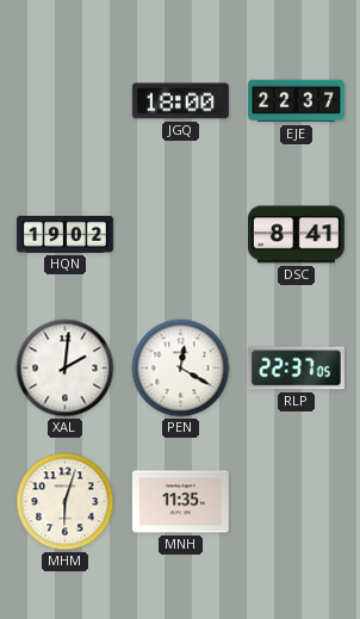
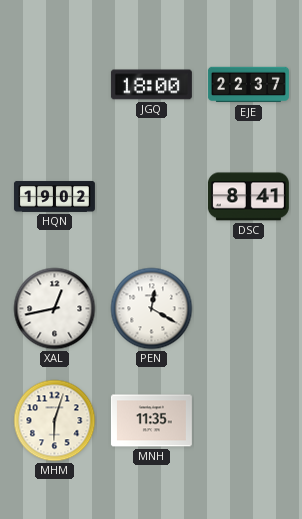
XAL: 2:01 -> 12:43
RLP: 22:37 -> none
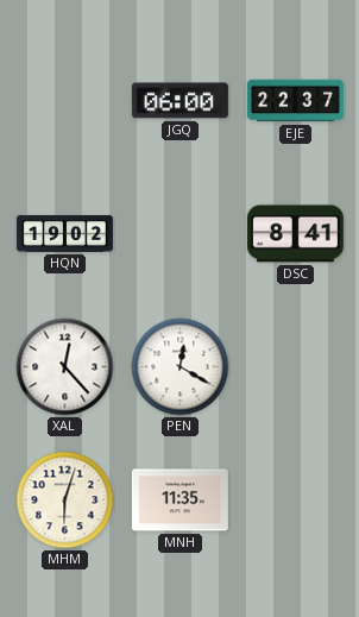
JGQ: 18:00 -> 06:00
XAL: 12:43 -> 12:23
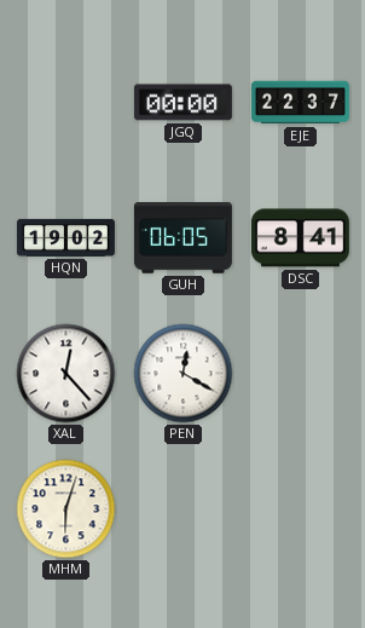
JGQ: 06:00 -> 00:00
GUH: none -> 06:05
MNH: 11:35 -> none
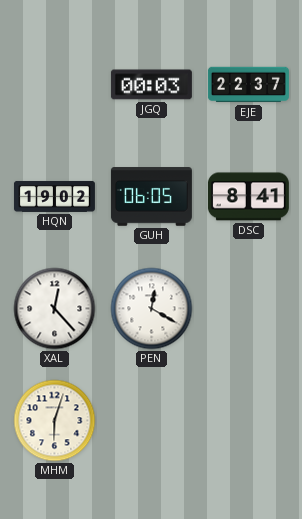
JGQ: 00:00 -> 00:03
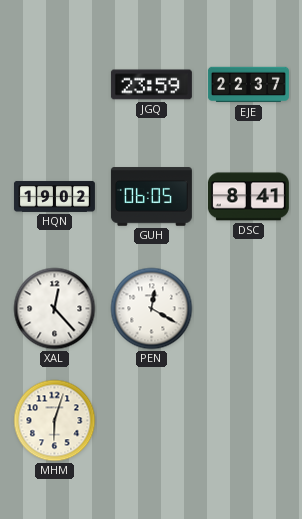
JGQ: 00:03 -> 23:59
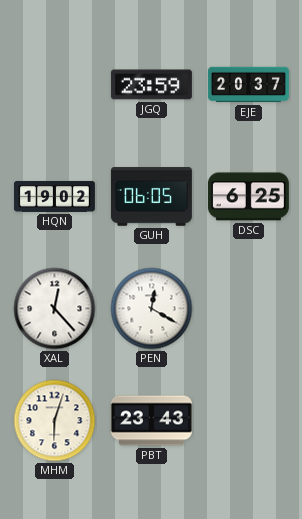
EJE: 22:37 -> 20:37
DSC: 8:41 -> 6:25
PBT: none -> 23:43
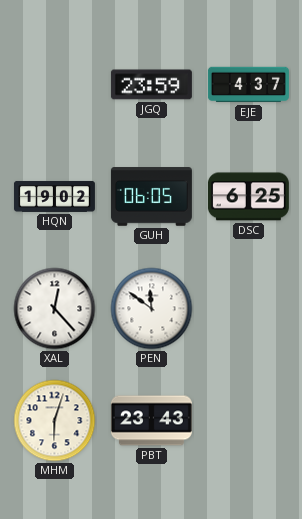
EJE: 20:37 -> 4:37
PEN: 12:20 -> 11:51
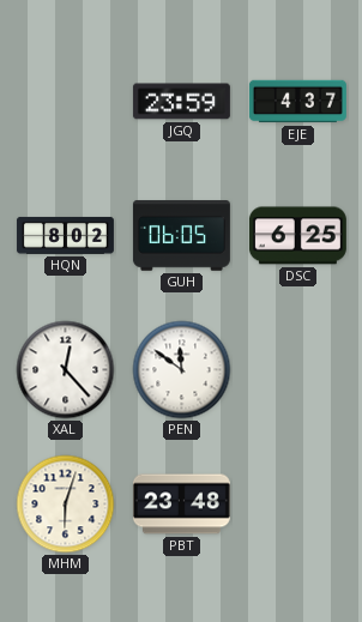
HQN: 19:02 -> 8:02
PBT: 23:43 -> 23:48
